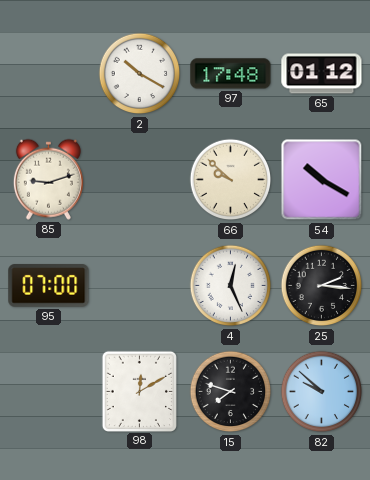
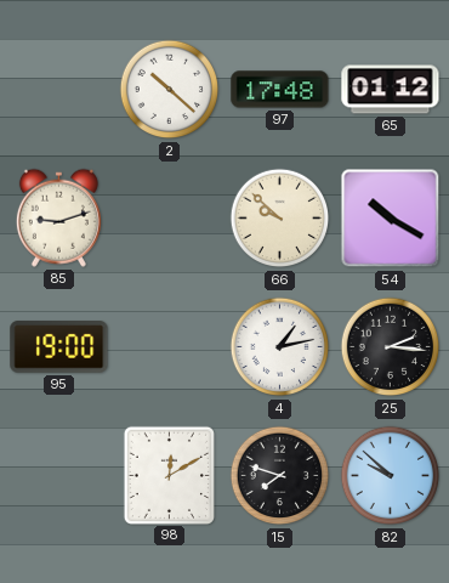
2: 10:20 -> 10:22
95: 07:00 -> 19:00
4: 12:26 -> 1:13
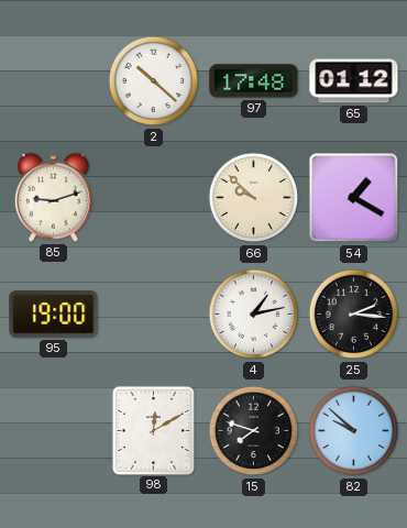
54: 10:20 -> 1:20
